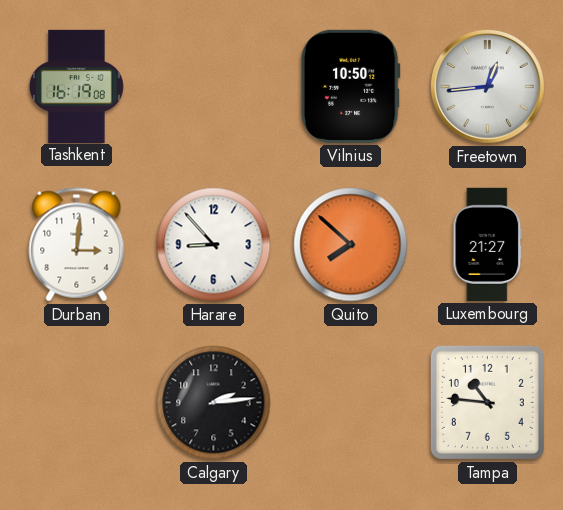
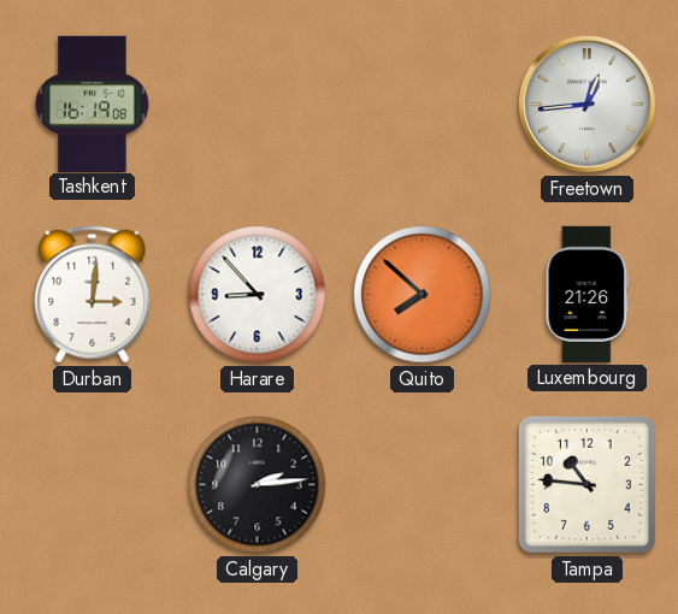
Vilnius: 10:50 -> none
Luxembourg: 21:27 -> 21:26
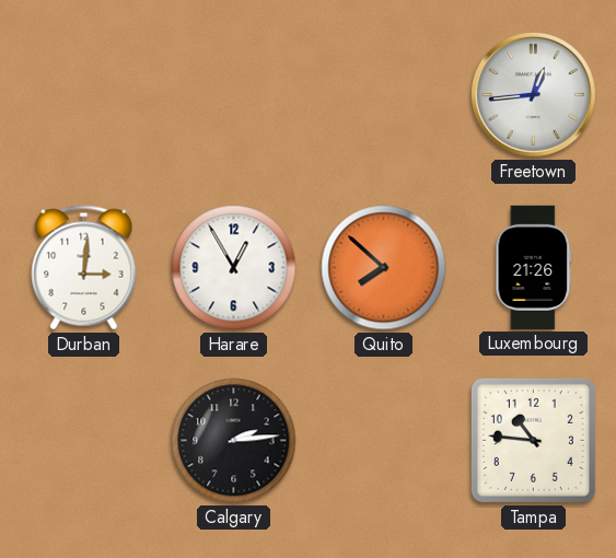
Tashkent: 16:19 -> none
Harare: 8:53 -> 12:55
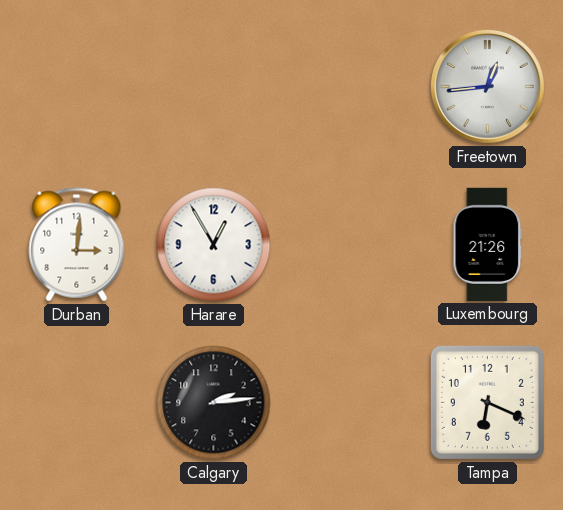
Quito: 7:52 -> none
Tampa: 10:46 -> 6:19
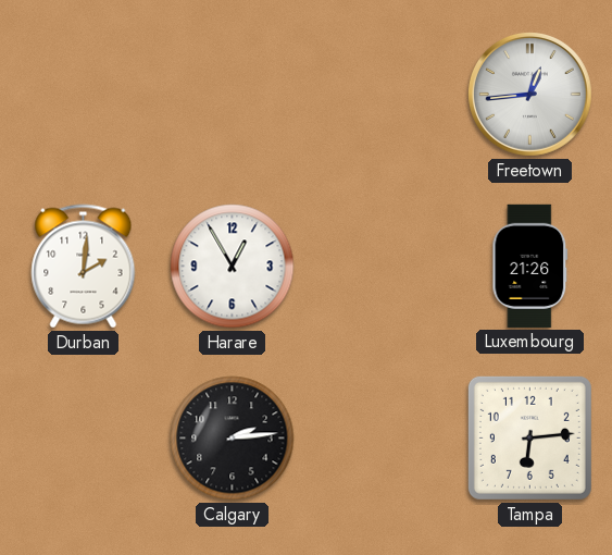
Durban: 3:01 -> 2:01
Tampa: 6:19 -> 6:14
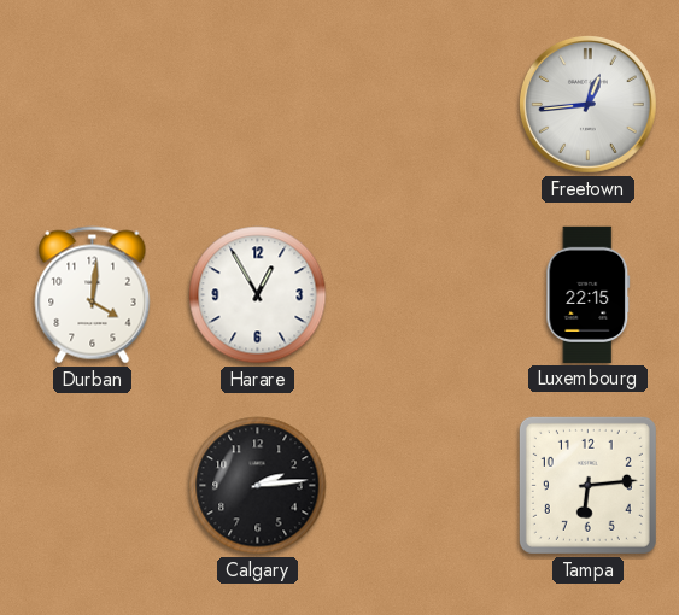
Durban: 2:01 -> 4:01
Luxembourg: 21:26 -> 22:15
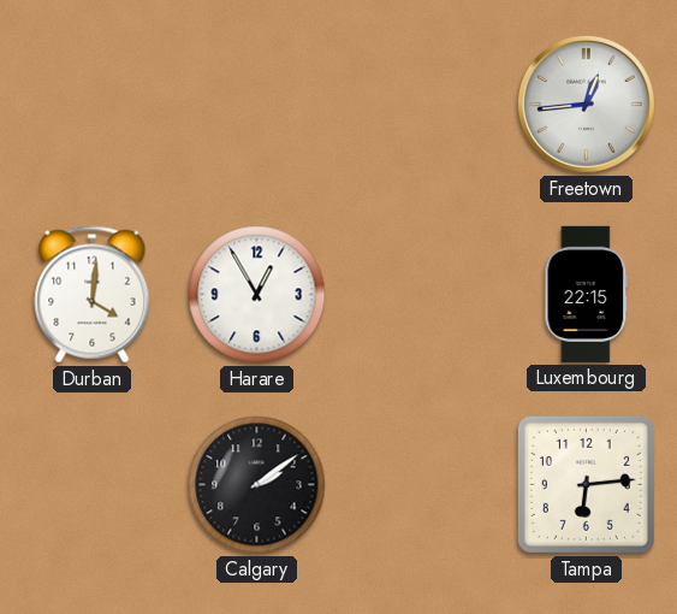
Calgary: 2:14 -> 2:09
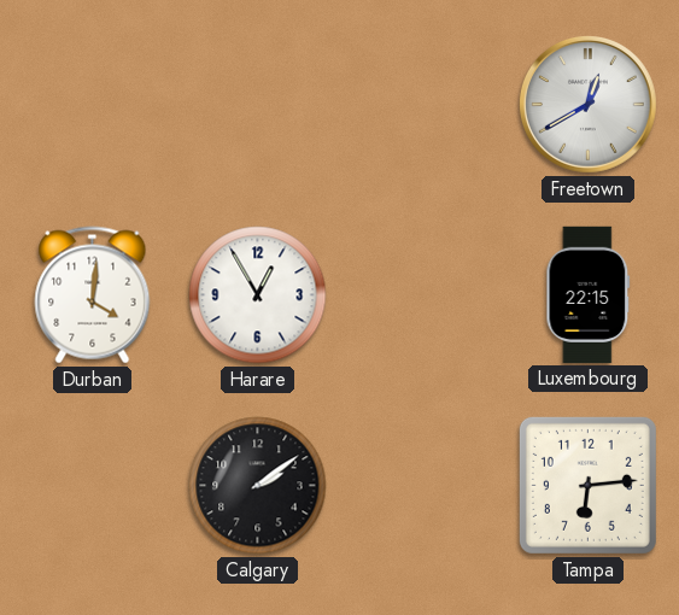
Freetown: 12:44 -> 12:40
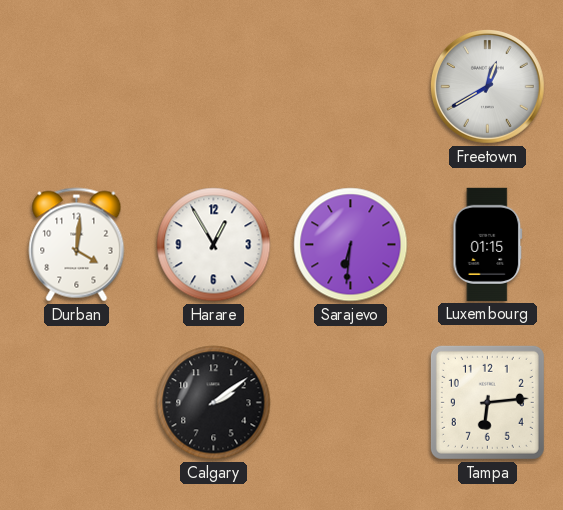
Sarajevo: none -> 6:31
Luxembourg: 22:15 -> 01:15
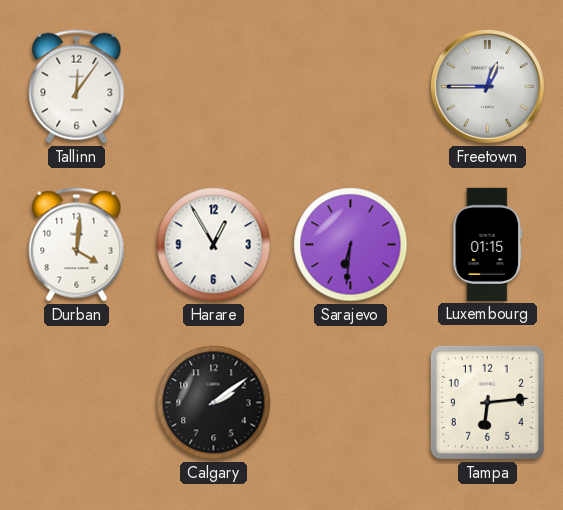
Tallinn: none -> 12:06
Freetown: 12:40 -> 12:45
